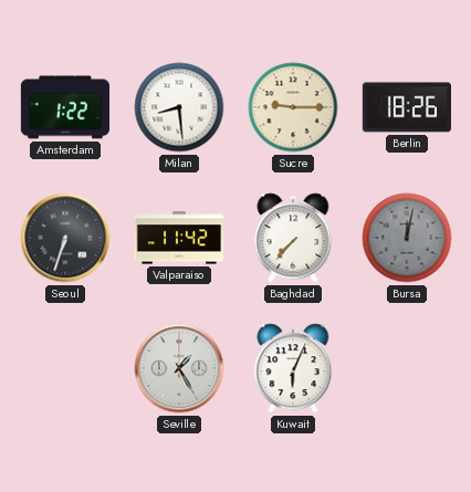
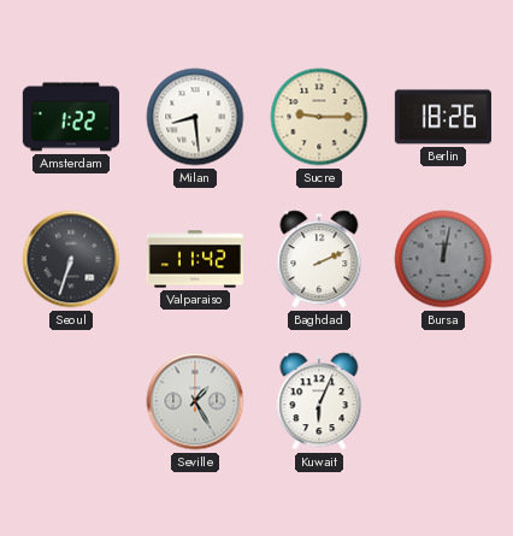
Baghdad: 7:37 -> 2:11
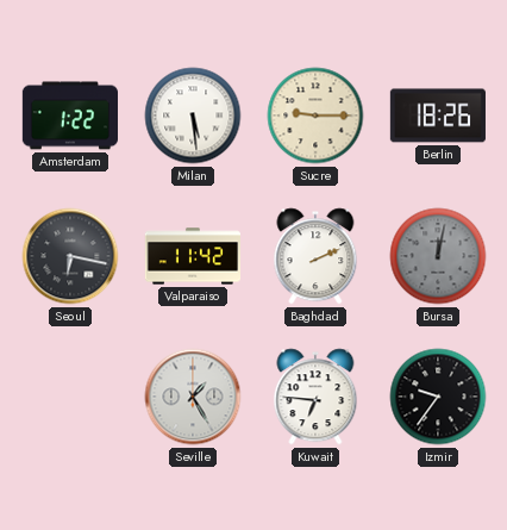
Milan: 8:29 -> 5:29
Seoul: 6:33 -> 6:17
Kuwait: 6:04 -> 6:46
Izmir: none -> 9:36
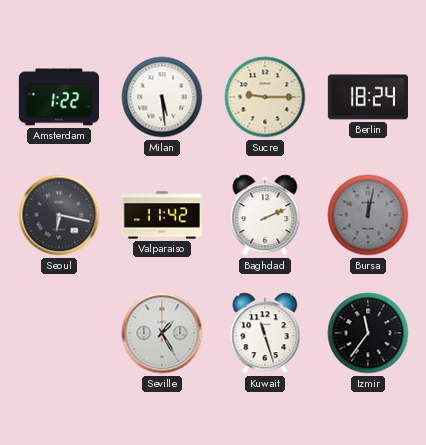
Berlin: 18:26 -> 18:24
Kuwait: 6:46 -> 11:27
Izmir: 9:36 -> 11:36
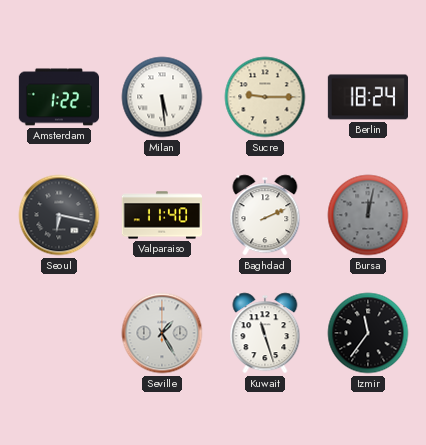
Valparaiso: 11:42 -> 11:40
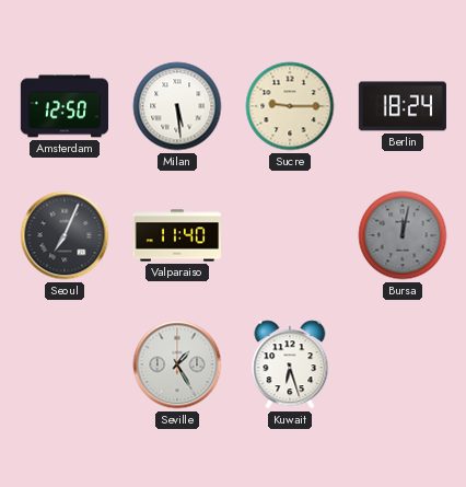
Amsterdam: 1:22 -> 12:50
Seoul: 6:17 -> 7:04
Baghdad: 2:11 -> none
Kuwait: 11:27 -> 6:27
Izmir: 11:36 -> none
